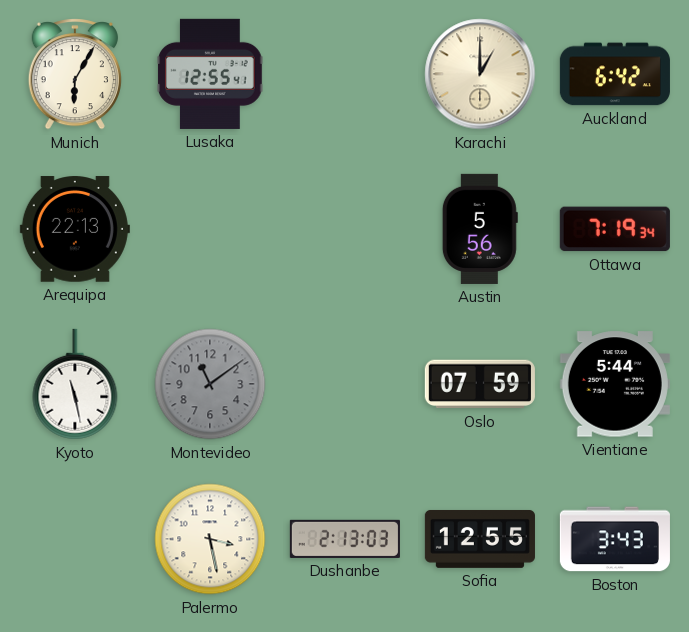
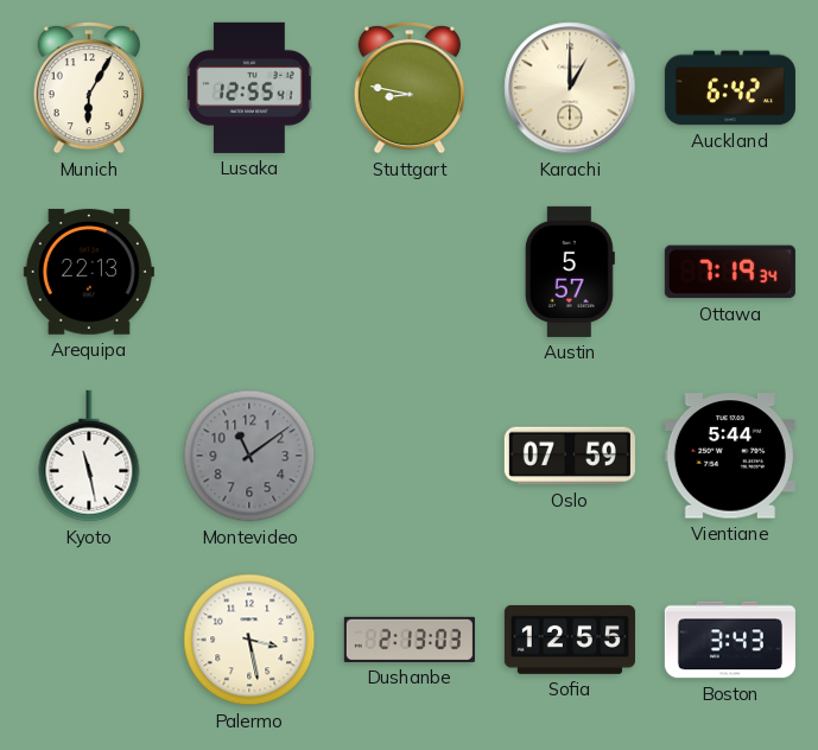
Stuttgart: none -> 8:47
Austin: 5:56 -> 5:57
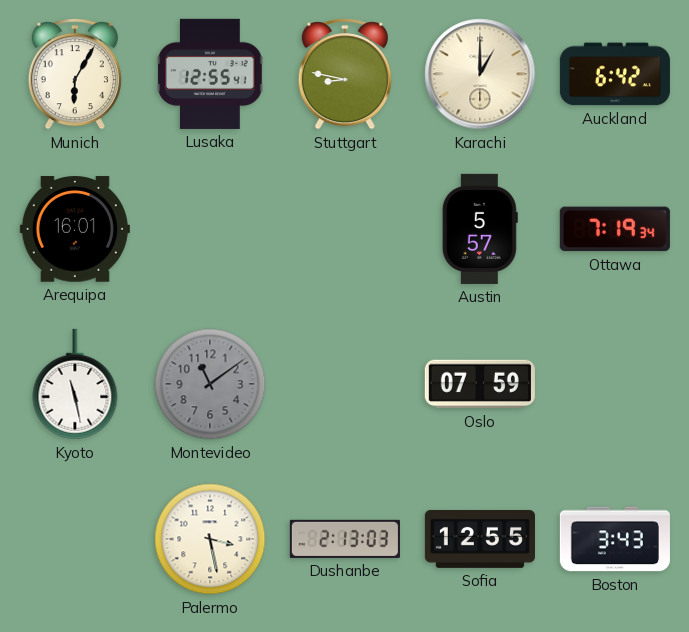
Arequipa: 22:13 -> 16:01
Vientiane: 5:44 -> none
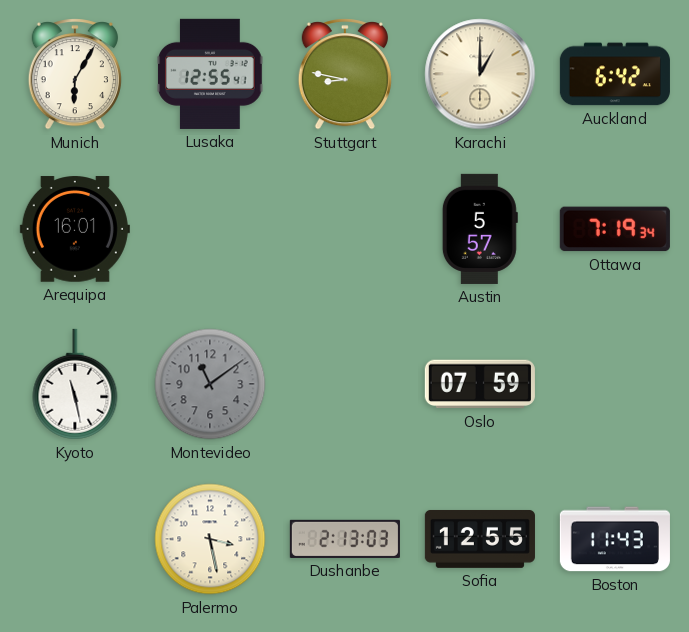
Boston: 3:43 -> 11:43
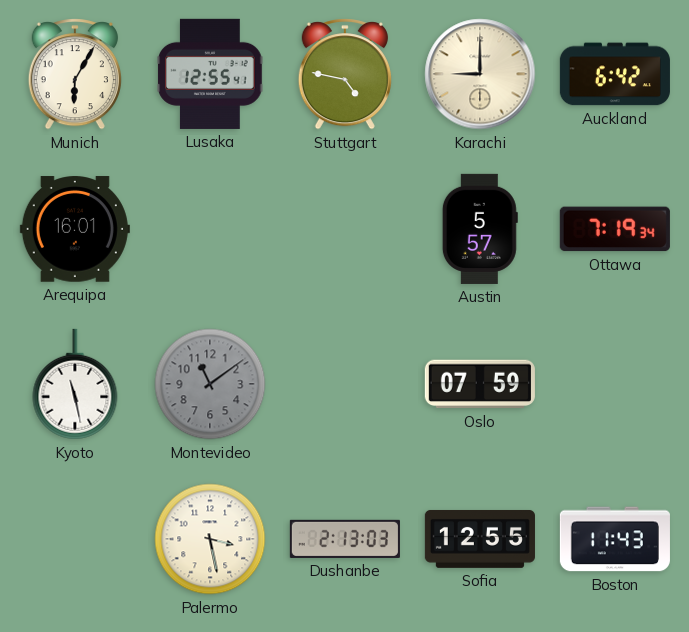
Stuttgart: 8:47 -> 4:47
Karachi: 1:00 -> 9:00
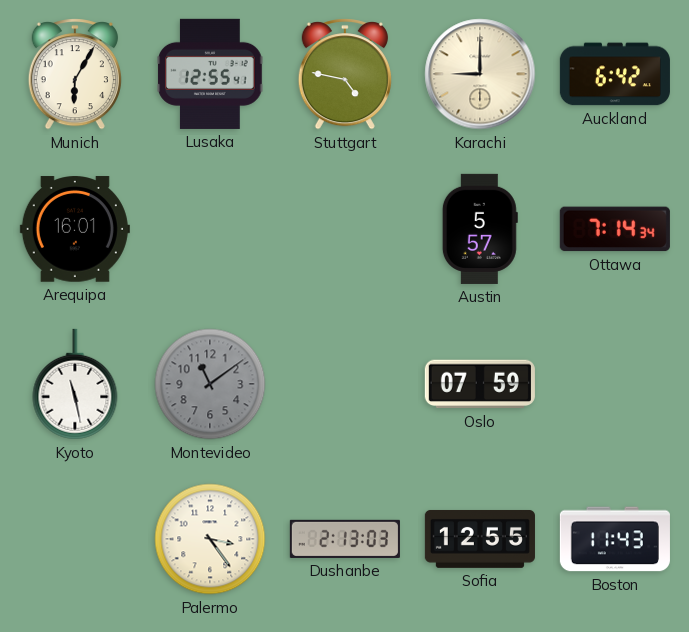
Ottawa: 7:19 -> 7:14
Palermo: 3:28 -> 3:24
